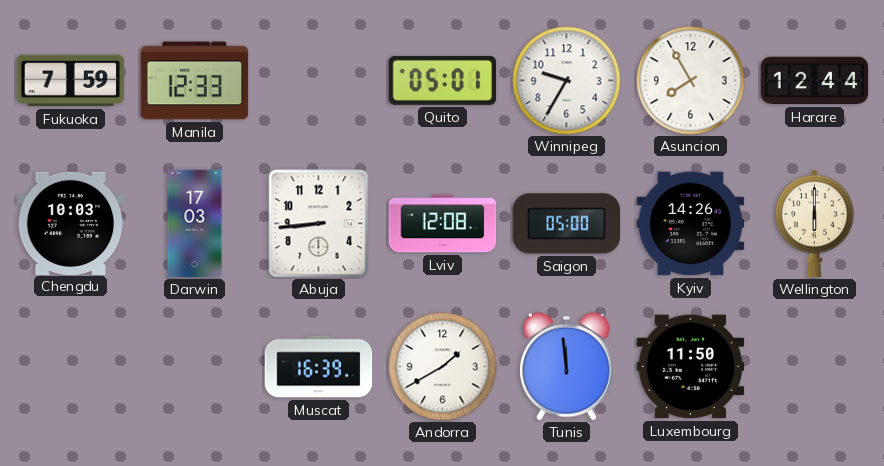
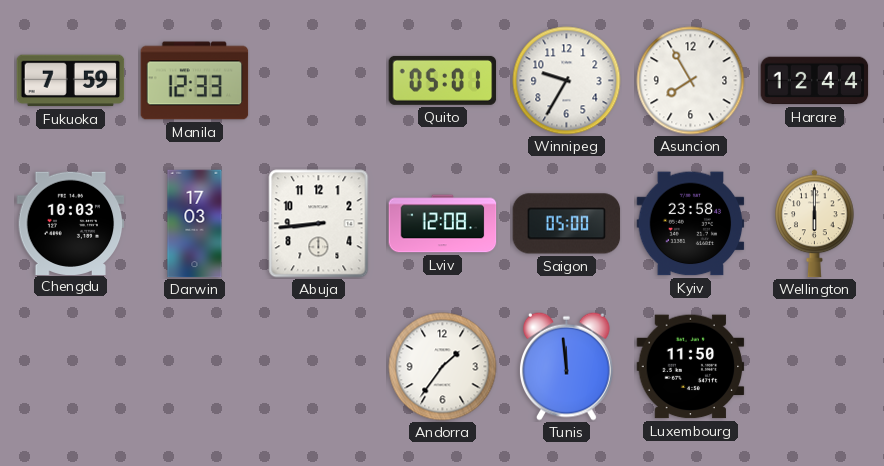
Kyiv: 14:26 -> 23:58
Muscat: 16:39 -> none
Andorra: 1:40 -> 1:36
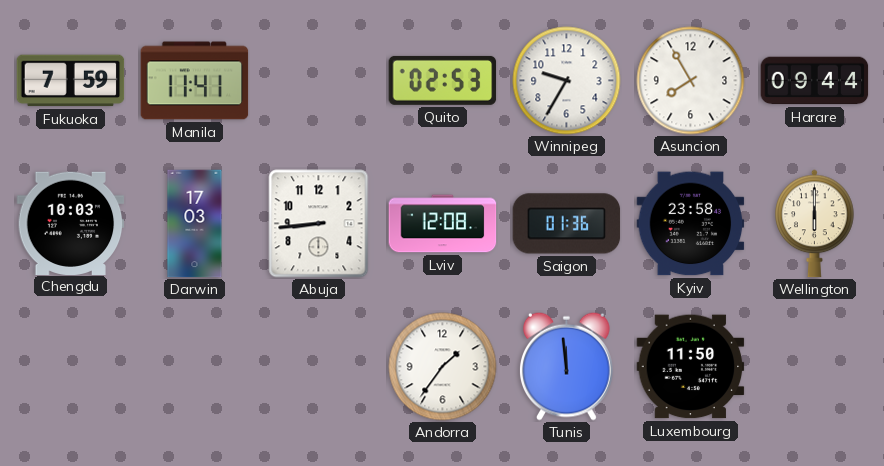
Manila: 12:33 -> 11:41
Quito: 05:01 -> 02:53
Harare: 12:44 -> 09:44
Saigon: 05:00 -> 01:36
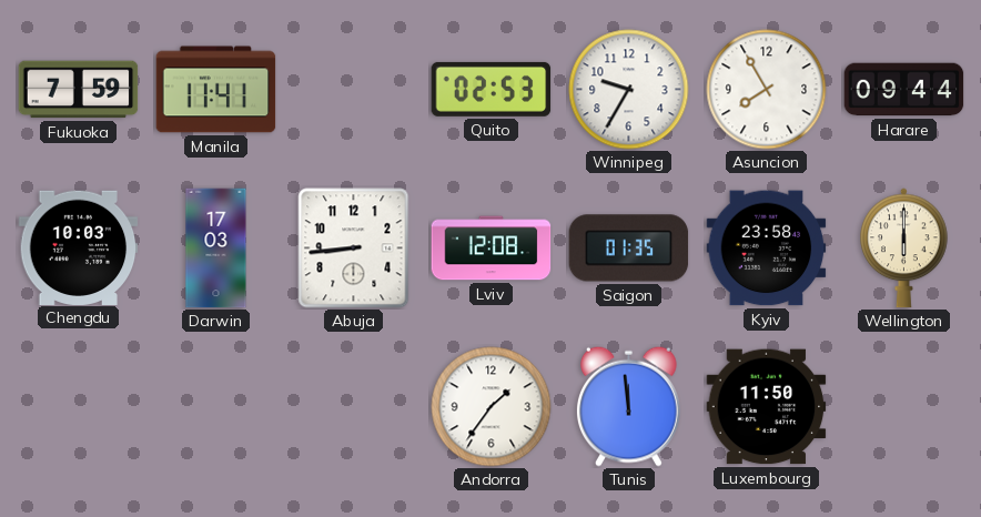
Saigon: 01:36 -> 01:35
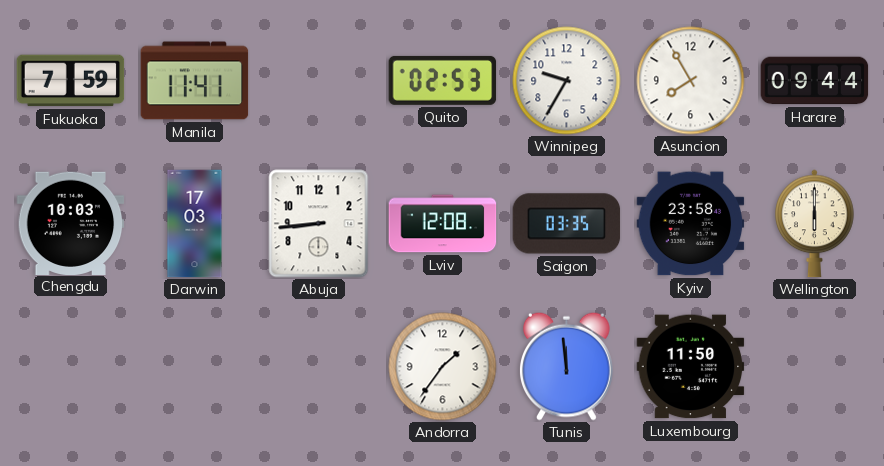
Saigon: 01:35 -> 03:35
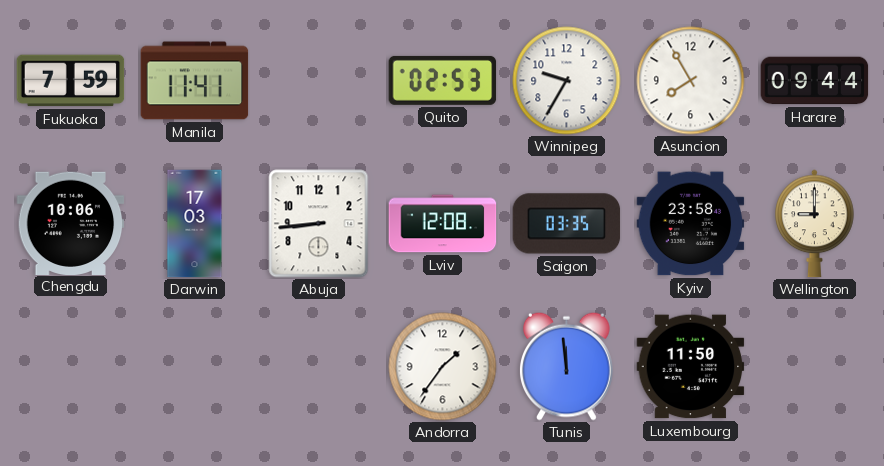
Chengdu: 10:03 -> 10:06
Wellington: 6:00 -> 9:00
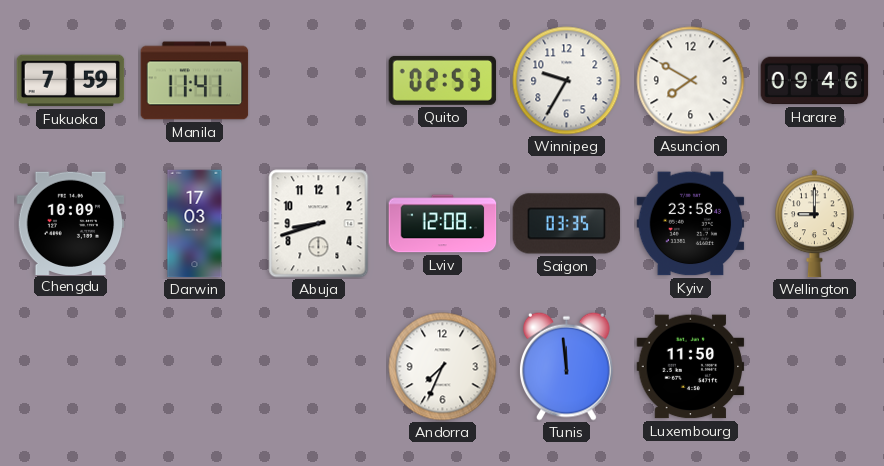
Asuncion: 7:55 -> 7:50
Harare: 09:44 -> 09:46
Chengdu: 10:06 -> 10:09
Abuja: 8:44 -> 8:42
Andorra: 1:36 -> 7:34
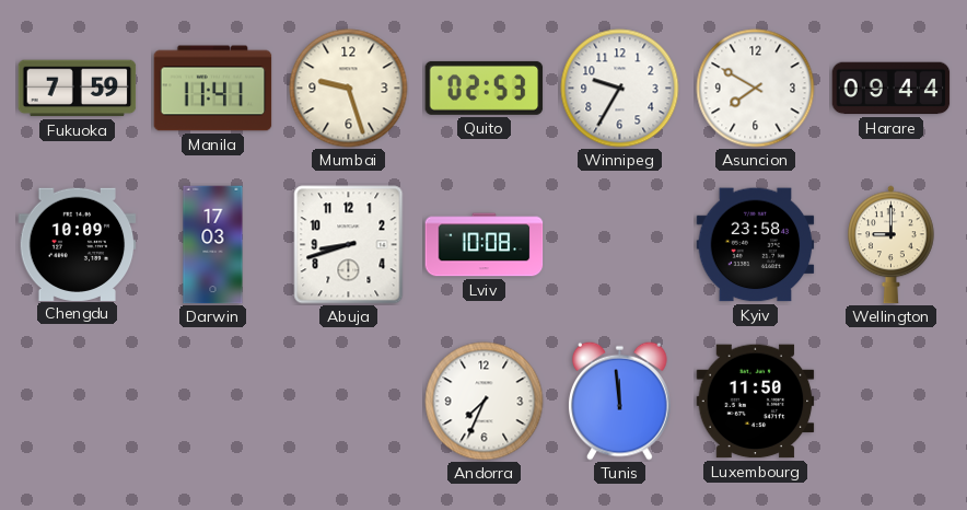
Mumbai: none -> 9:27
Harare: 09:46 -> 09:44
Lviv: 12:08 -> 10:08
Saigon: 03:35 -> none
